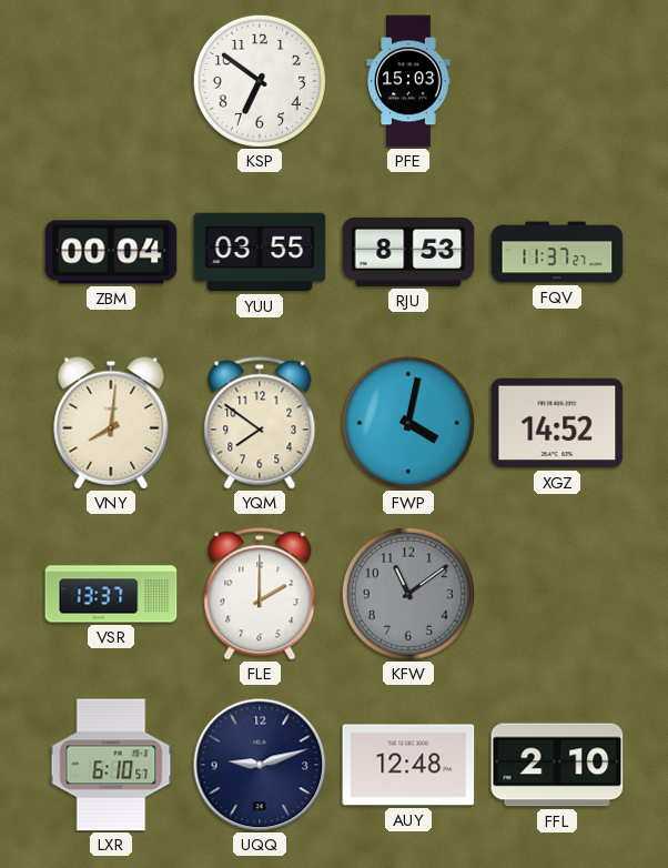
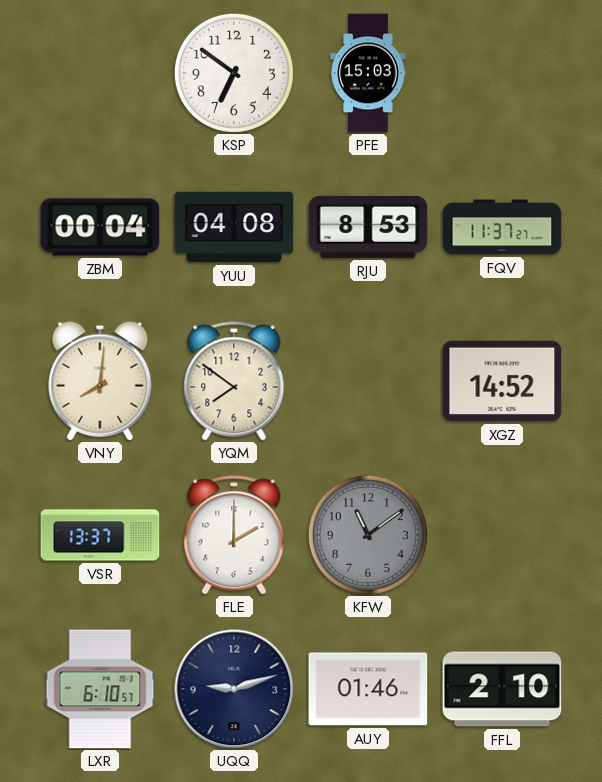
YUU: 03:55 -> 04:08
FWP: 4:02 -> none
AUY: 12:48 -> 01:46
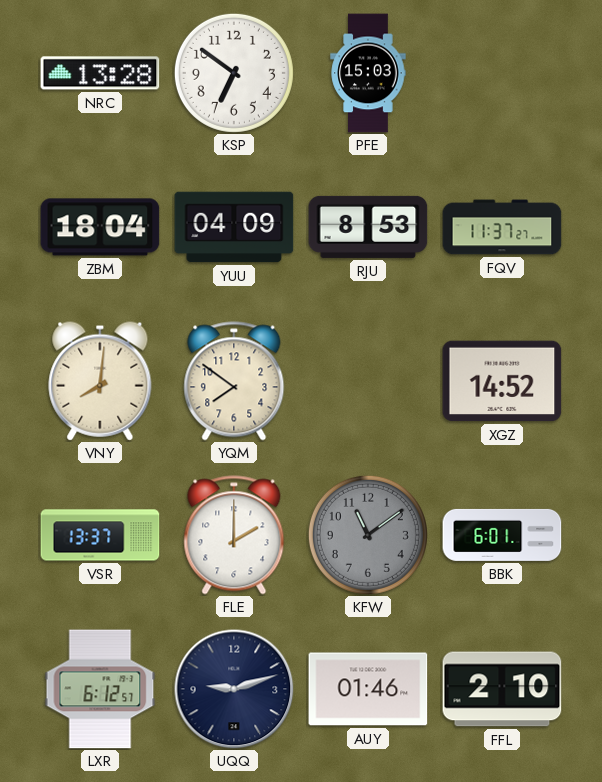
NRC: none -> 13:28
ZBM: 00:04 -> 18:04
YUU: 04:08 -> 04:09
BBK: none -> 6:01
LXR: 6:10 -> 6:12
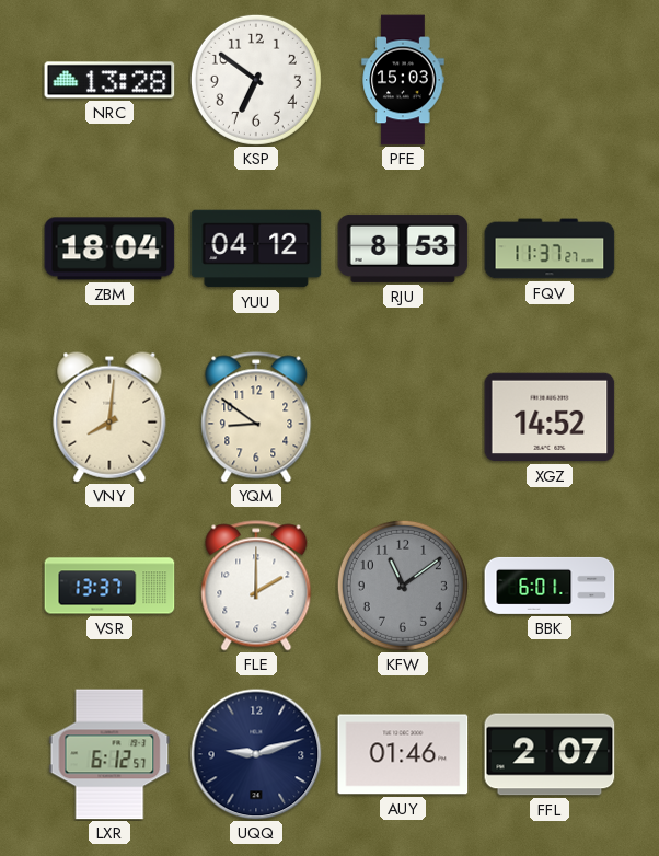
YUU: 04:09 -> 04:12
YQM: 7:51 -> 8:51
FFL: 2:10 -> 2:07
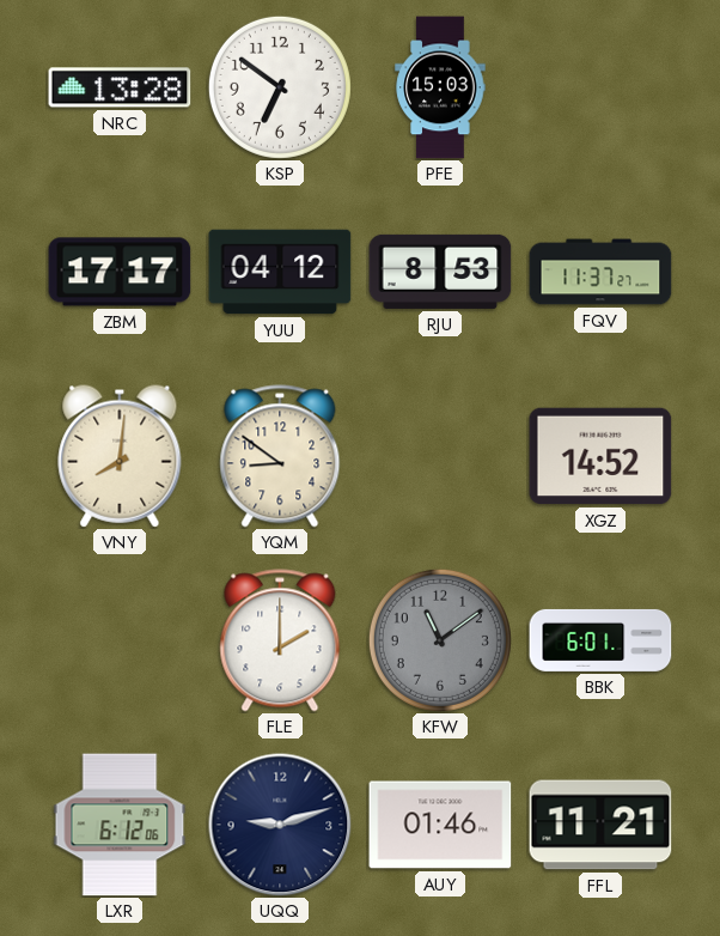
ZBM: 18:04 -> 17:17
VSR: 13:37 -> none
LXR: 6:12:57 -> 6:12:06
FFL: 2:07 -> 11:21
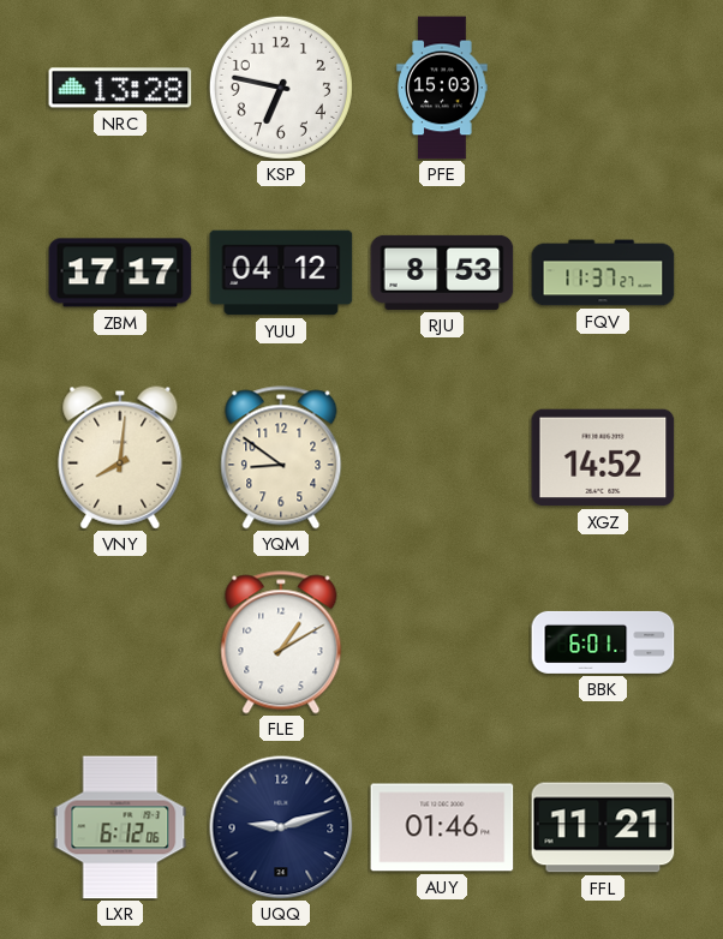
KSP: 6:51 -> 6:47
FLE: 2:00 -> 1:10
KFW: 11:09 -> none
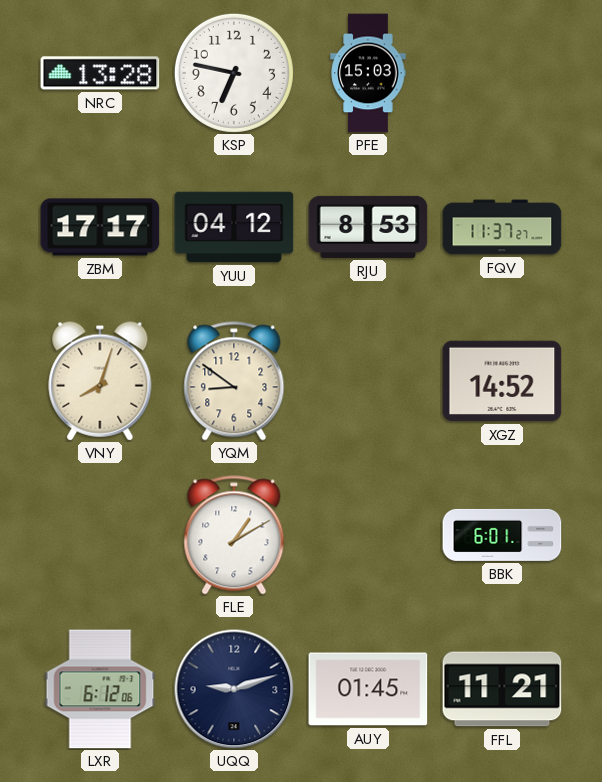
VNY: 8:01 -> 8:03
AUY: 01:46 -> 01:45
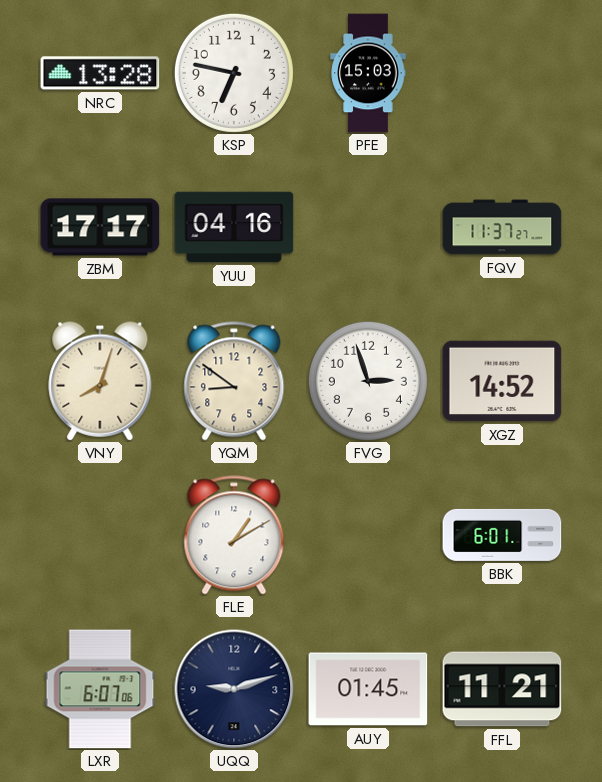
YUU: 04:12 -> 04:16
RJU: 8:53 -> none
FVG: none -> 2:57
LXR: 6:12 -> 6:07
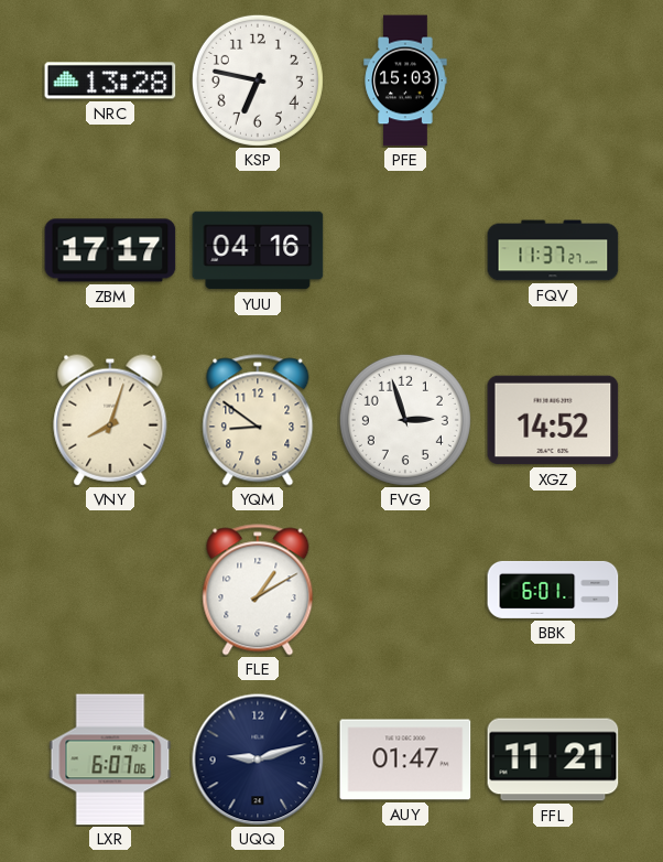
AUY: 01:45 -> 01:47
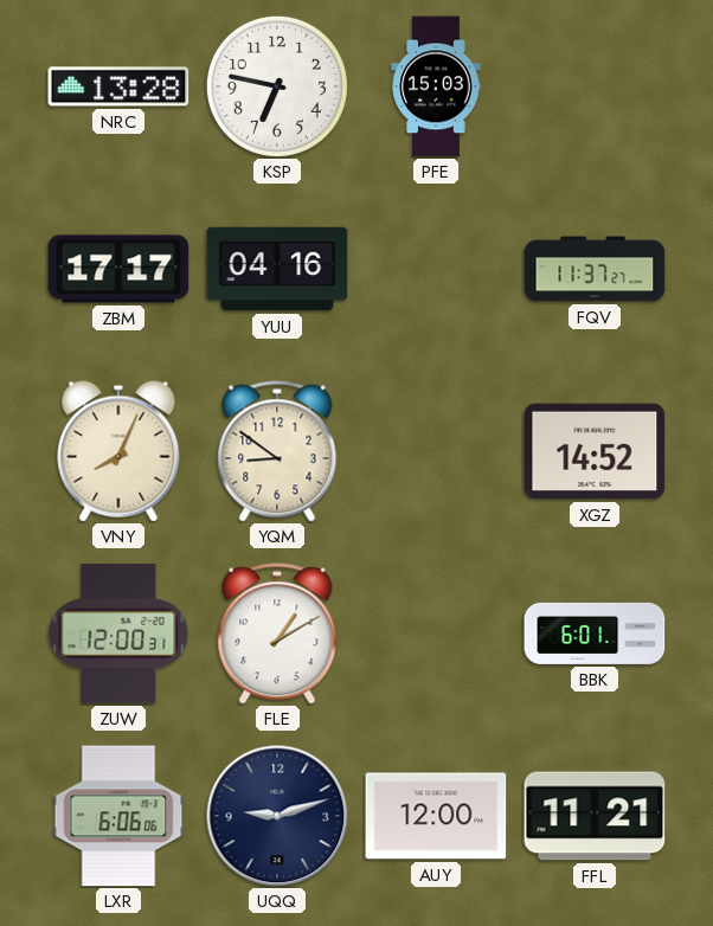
VNY: 8:03 -> 8:04
FVG: 2:57 -> none
ZUW: none -> 12:00
LXR: 6:07 -> 6:06
AUY: 01:47 -> 12:00
